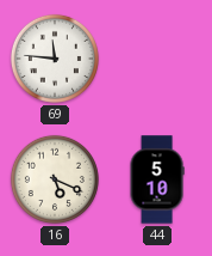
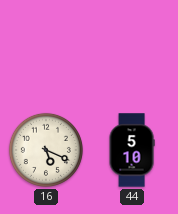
69: 11:46 -> none
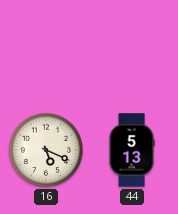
44: 5:10 -> 5:13
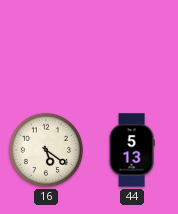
16: 5:19 -> 5:21
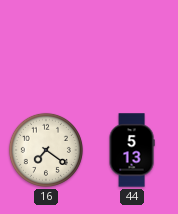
16: 5:21 -> 7:21
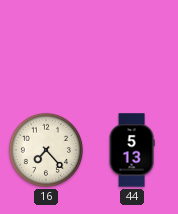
16: 7:21 -> 7:23
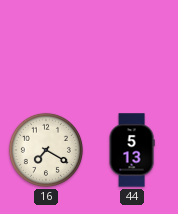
16: 7:23 -> 7:20
